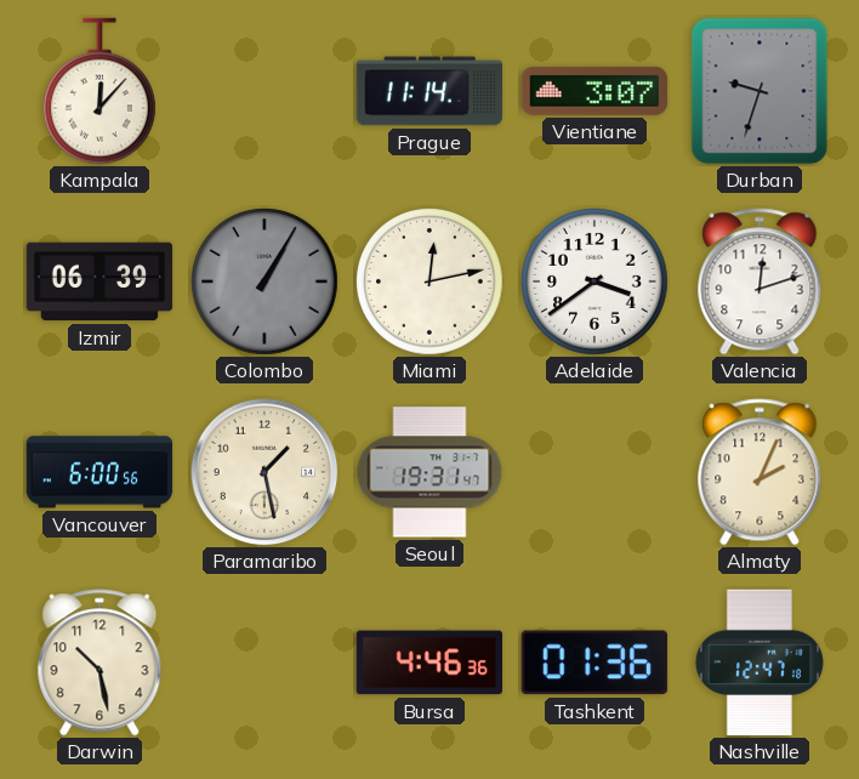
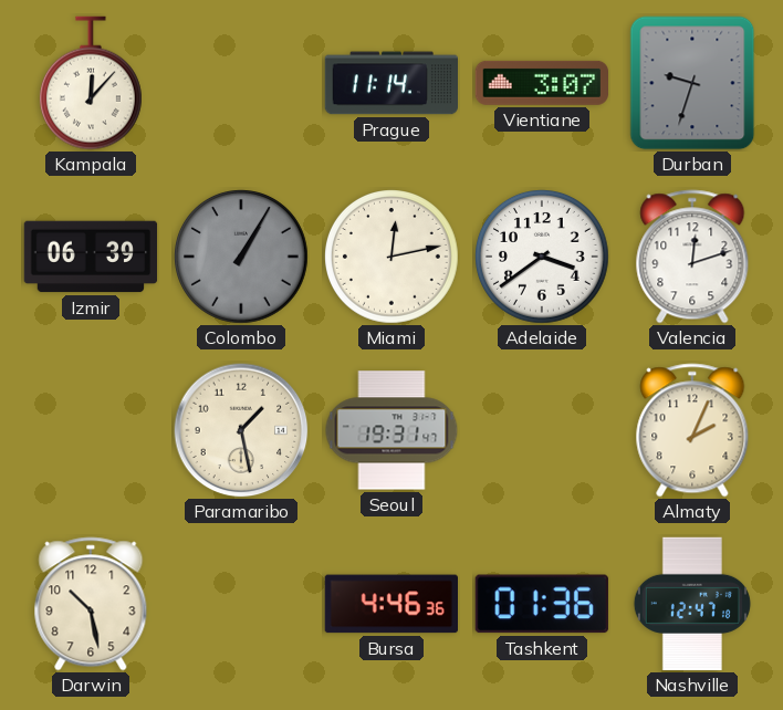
Vancouver: 6:00 -> none
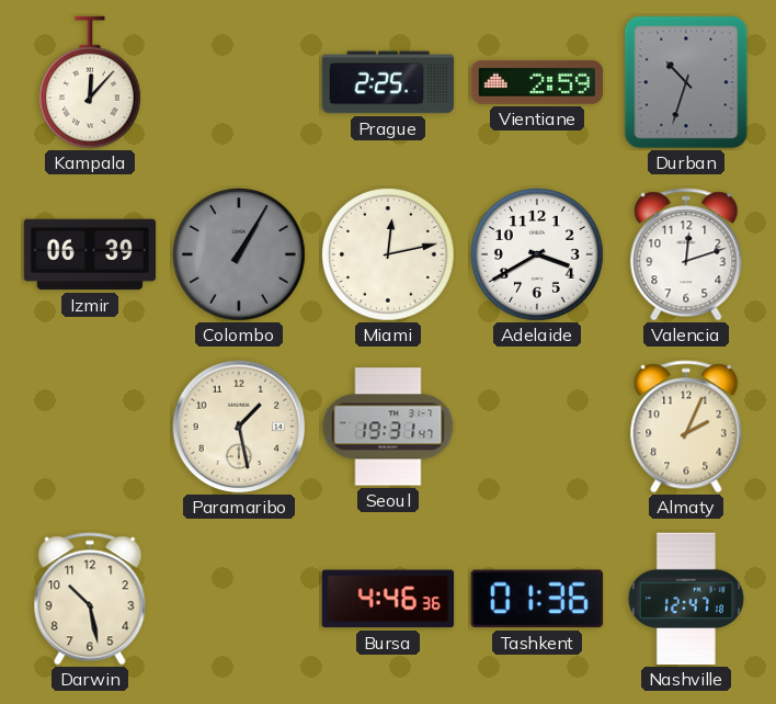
Prague: 11:14 -> 2:25
Vientiane: 3:07 -> 2:59
Durban: 9:33 -> 10:33
Adelaide: 3:39 -> 3:40
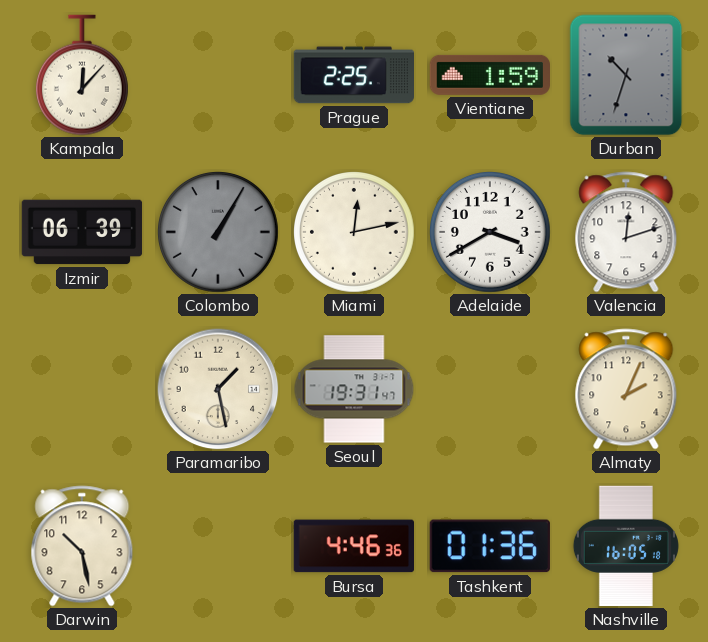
Vientiane: 2:59 -> 1:59
Nashville: 12:47 -> 16:05
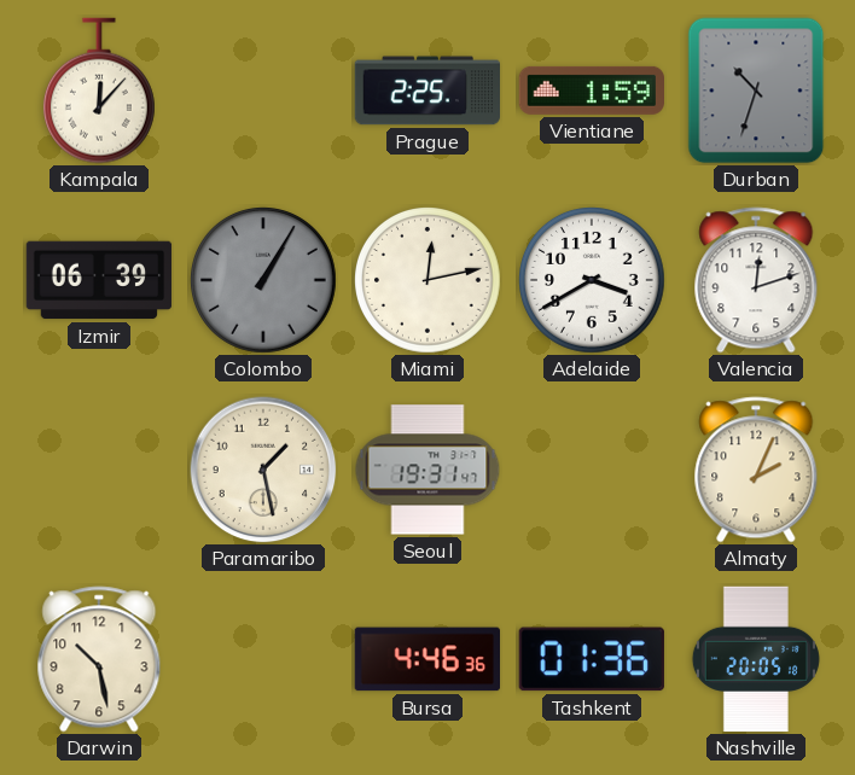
Nashville: 16:05 -> 20:05
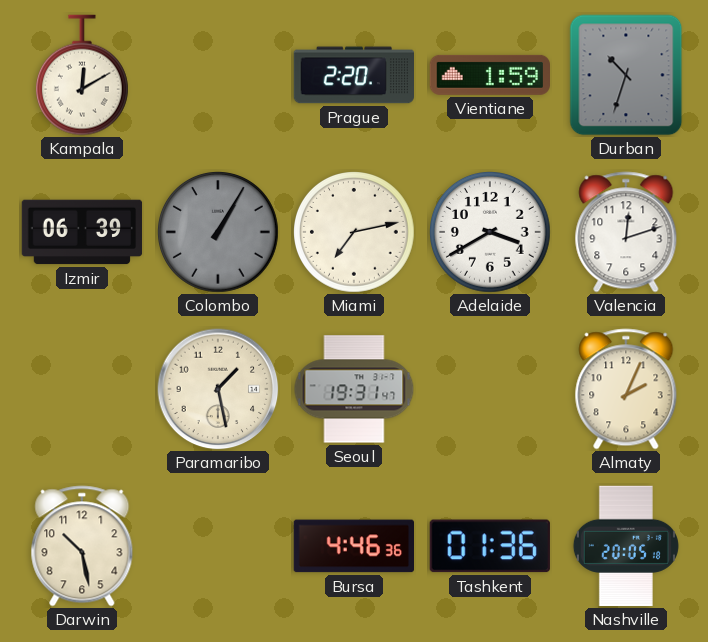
Kampala: 12:07 -> 12:10
Prague: 2:25 -> 2:20
Miami: 12:13 -> 7:13
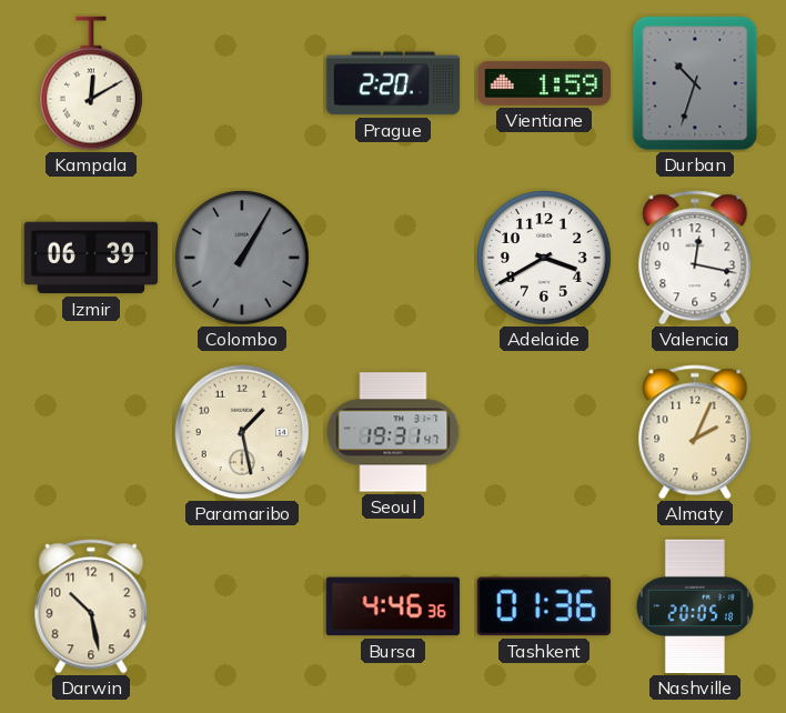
Miami: 7:13 -> none
Valencia: 12:12 -> 12:17
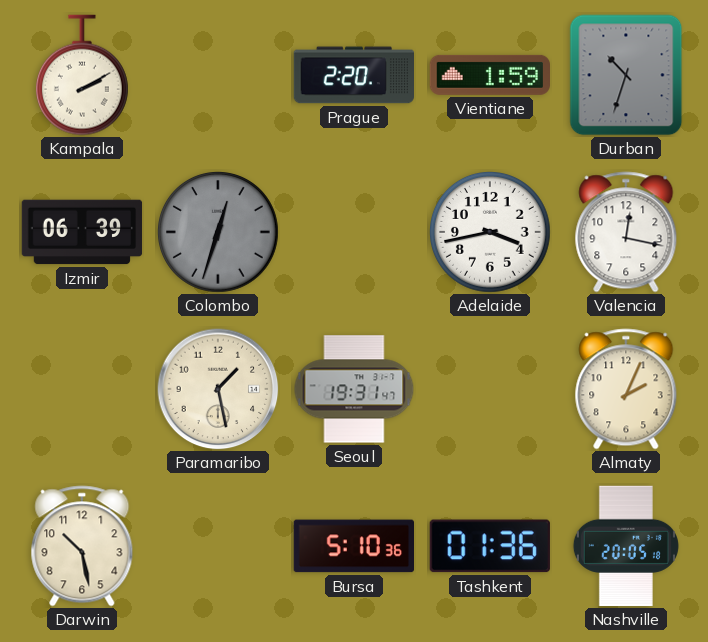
Kampala: 12:10 -> 2:10
Colombo: 1:05 -> 12:33
Adelaide: 3:40 -> 3:43
Bursa: 4:46 -> 5:10
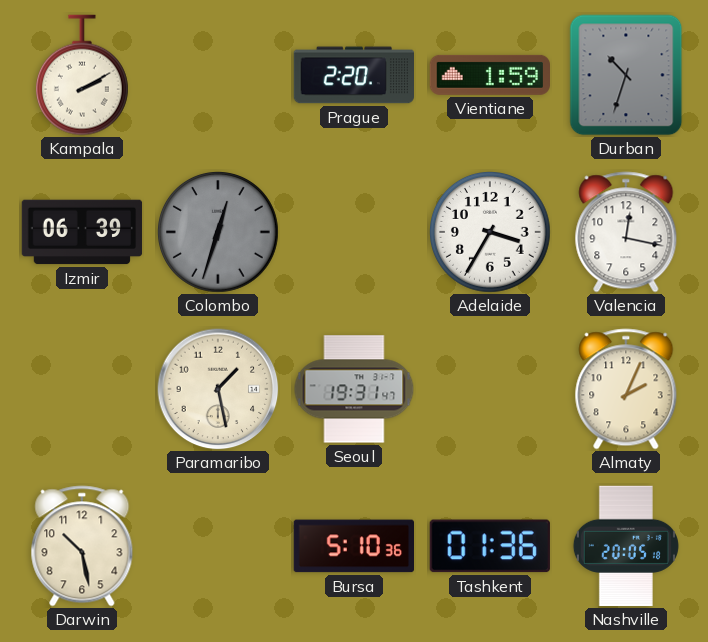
Adelaide: 3:43 -> 3:35
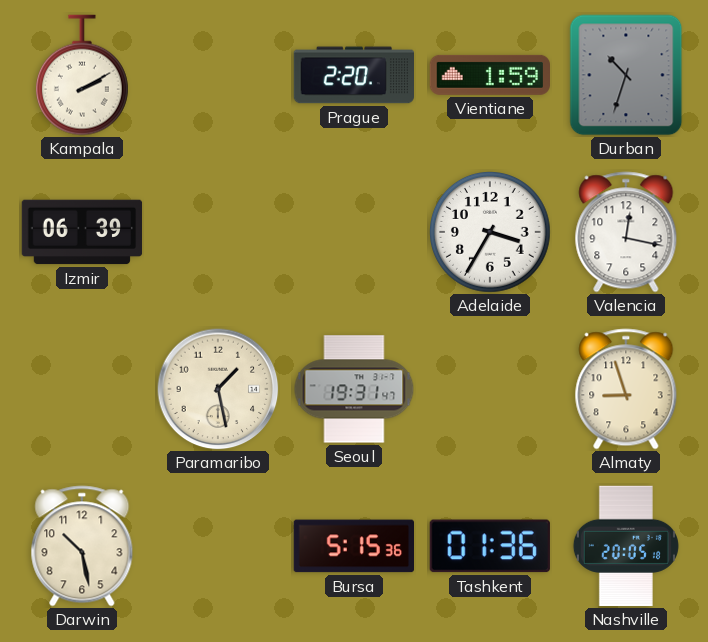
Colombo: 12:33 -> none
Almaty: 2:04 -> 8:57
Bursa: 5:10 -> 5:15
